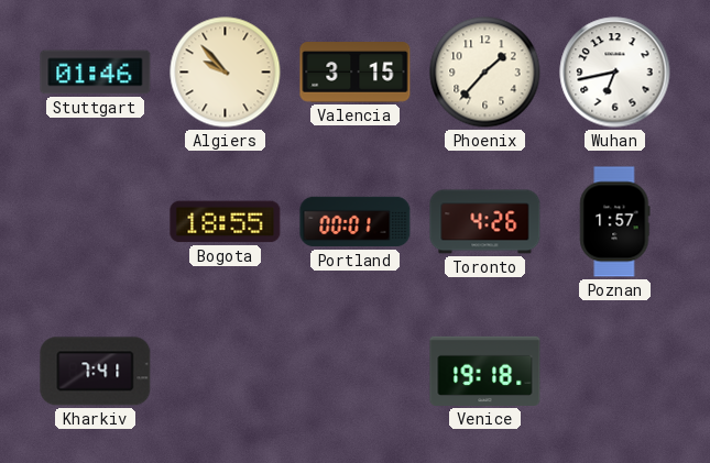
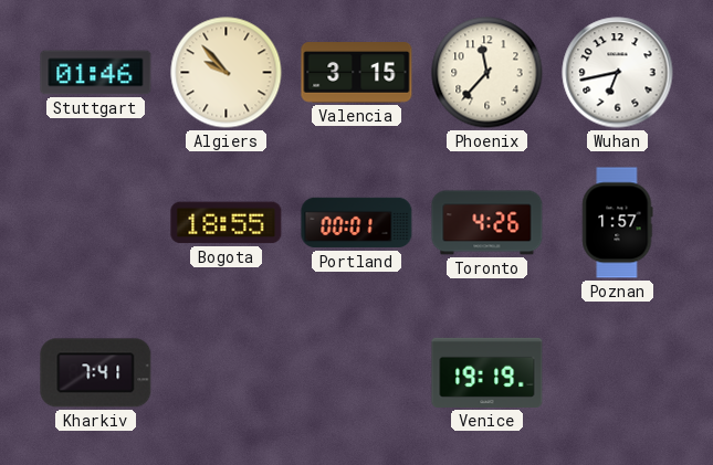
Phoenix: 1:37 -> 11:37
Venice: 19:18 -> 19:19
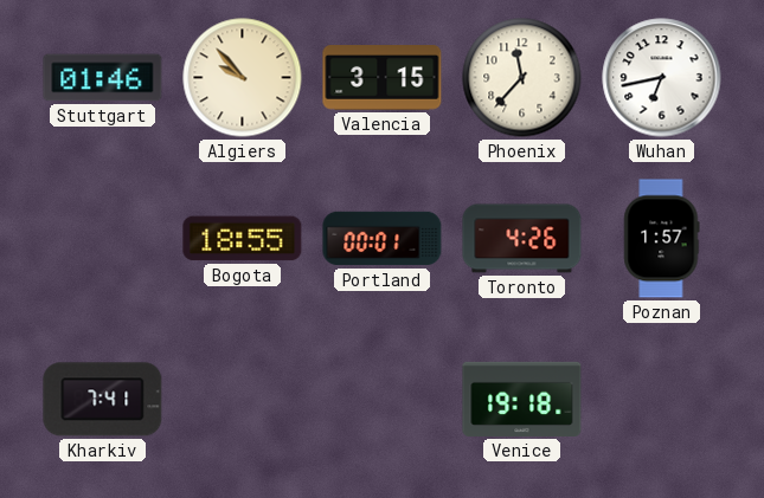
Venice: 19:19 -> 19:18
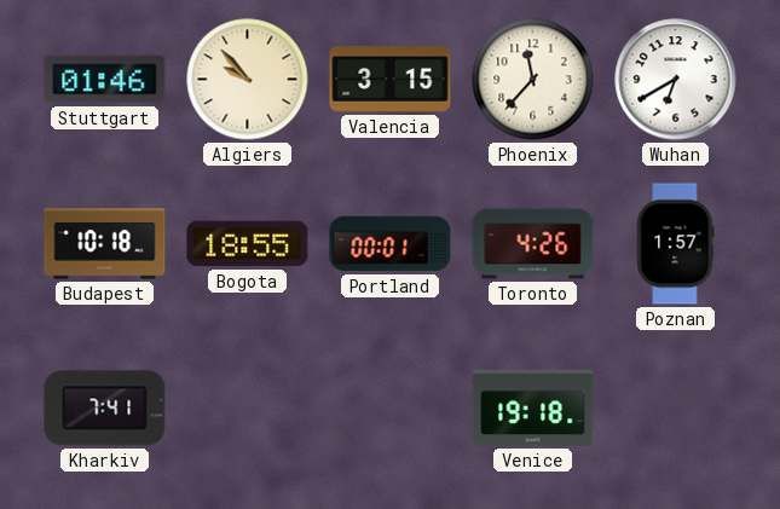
Wuhan: 6:43 -> 6:40
Budapest: none -> 10:18
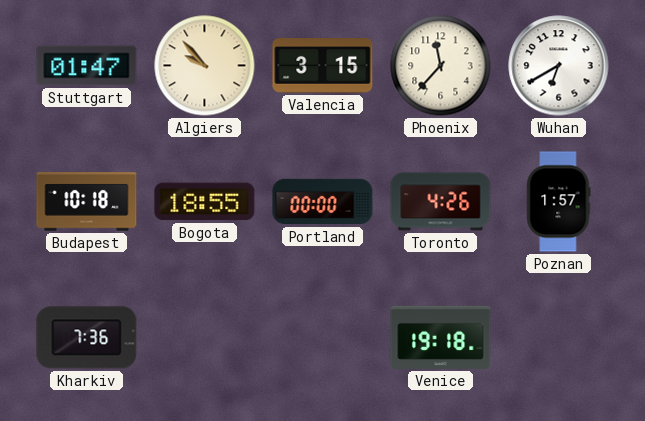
Stuttgart: 01:46 -> 01:47
Portland: 00:01 -> 00:00
Kharkiv: 7:41 -> 7:36
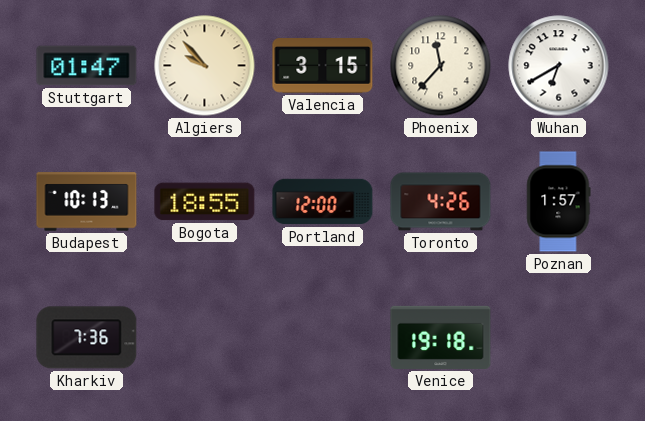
Budapest: 10:18 -> 10:13
Portland: 00:00 -> 12:00
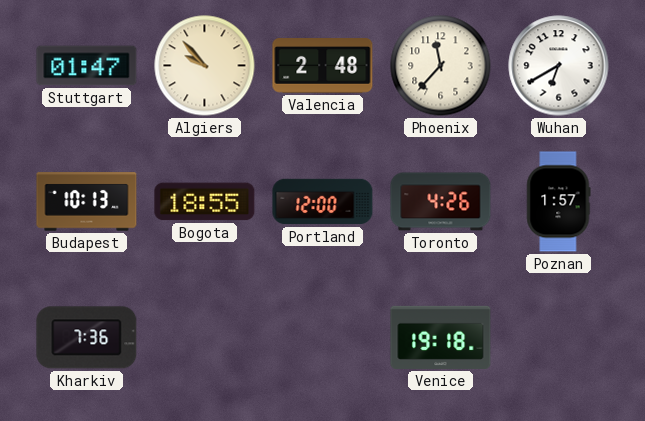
Valencia: 3:15 -> 2:48
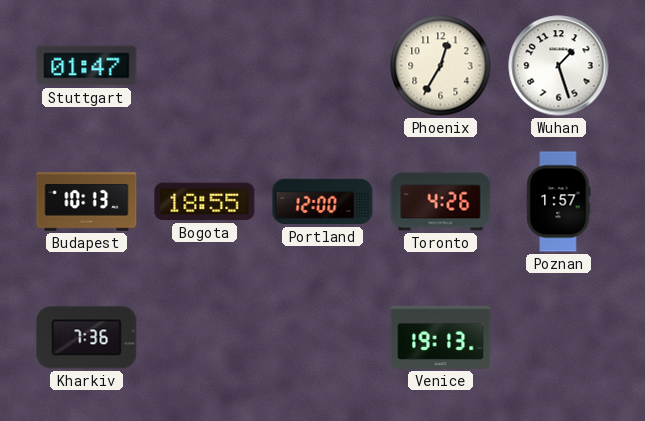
Algiers: 9:53 -> none
Valencia: 2:48 -> none
Phoenix: 11:37 -> 12:35
Wuhan: 6:40 -> 1:27
Venice: 19:18 -> 19:13
